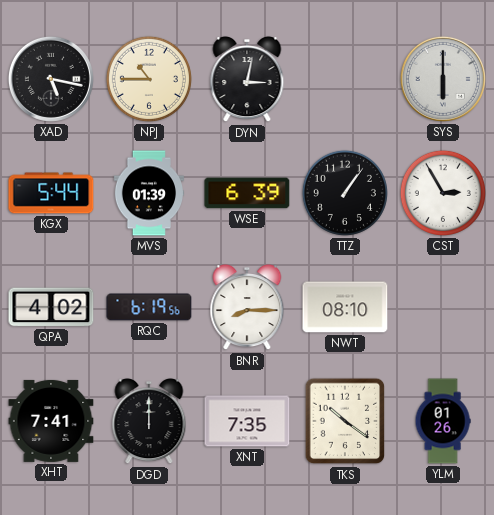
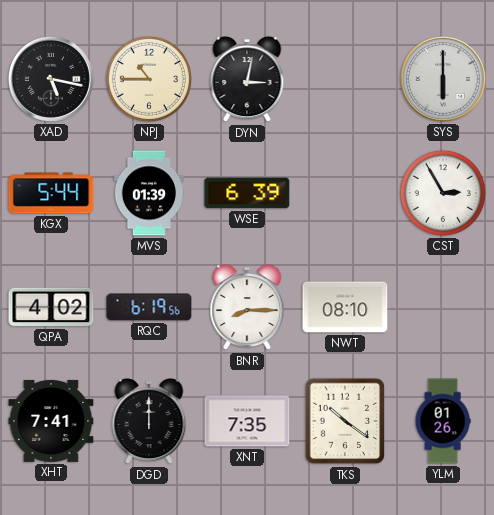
TTZ: 1:06 -> none
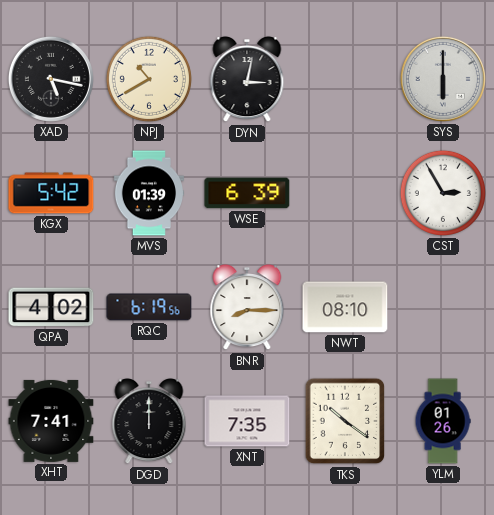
NPJ: 10:45 -> 10:40
KGX: 5:44 -> 5:42
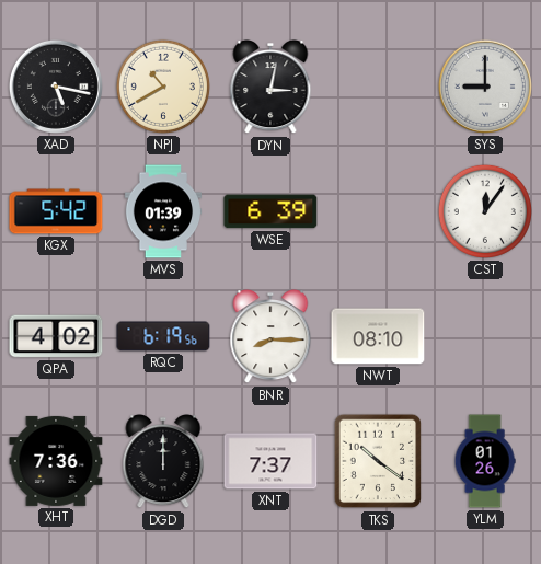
SYS: 6:00 -> 9:00
CST: 2:55 -> 12:06
XHT: 7:41 -> 7:36
XNT: 7:35 -> 7:37
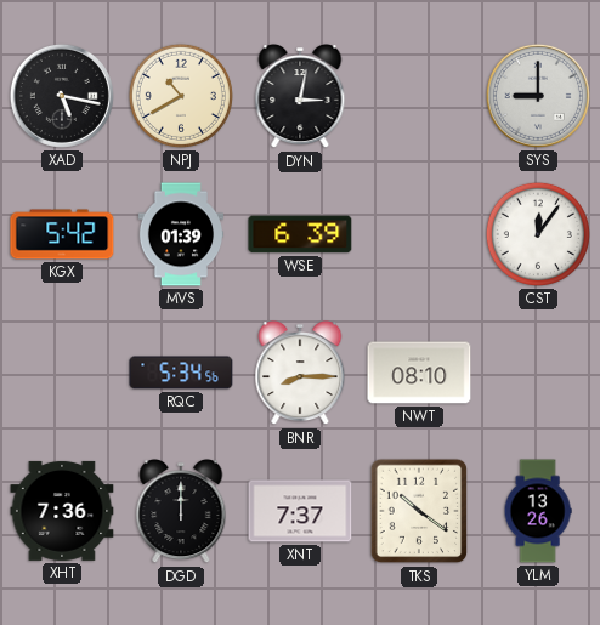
QPA: 4:02 -> none
RQC: 6:19 -> 5:34
YLM: 01:26 -> 13:26
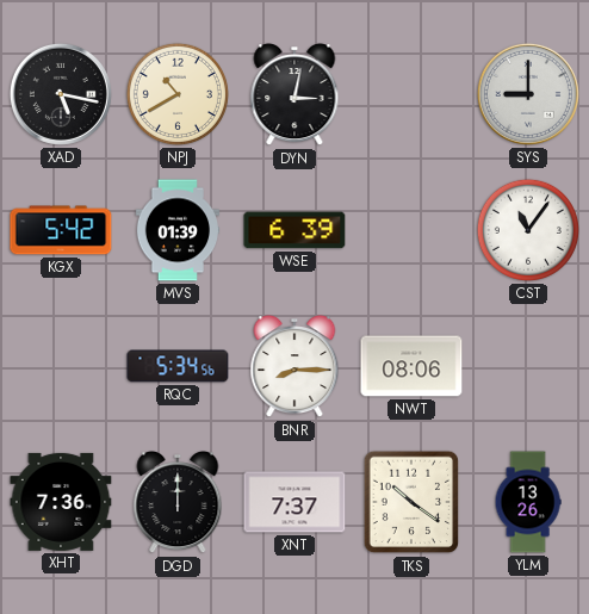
CST: 12:06 -> 11:06
NWT: 08:10 -> 08:06
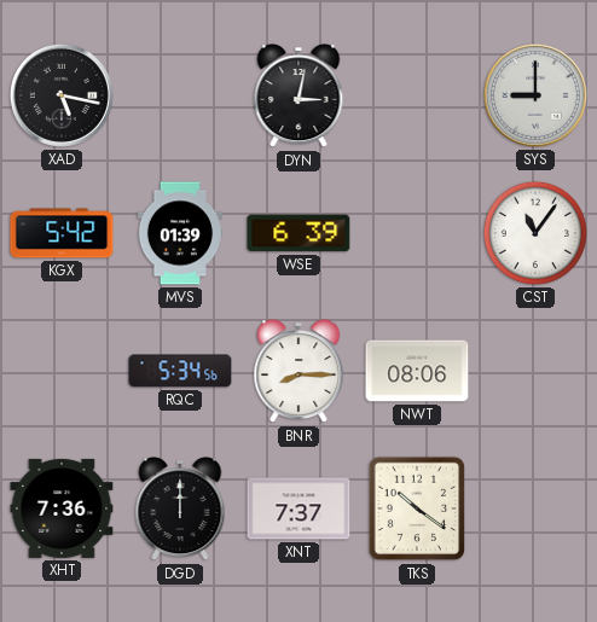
NPJ: 10:40 -> none
YLM: 13:26 -> none
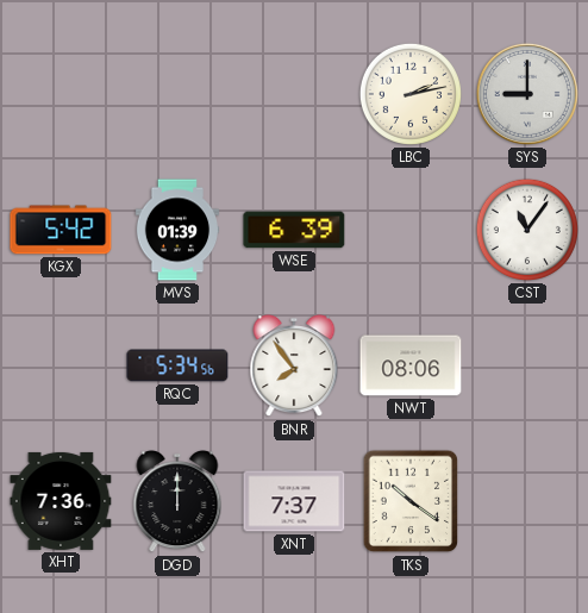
XAD: 5:17 -> none
DYN: 3:02 -> none
LBC: none -> 2:13
BNR: 8:15 -> 7:54
